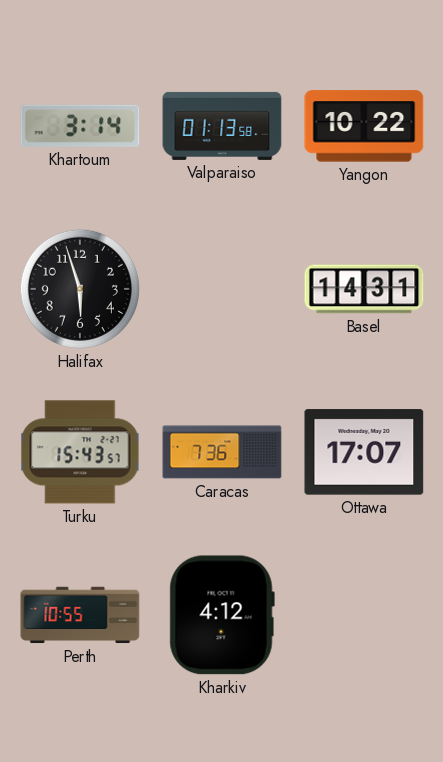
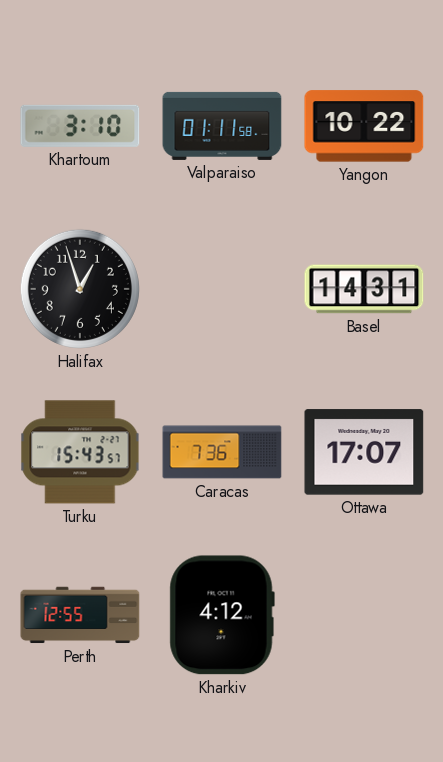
Khartoum: 3:14 -> 3:10
Valparaiso: 01:13 -> 01:11
Halifax: 5:57 -> 12:57
Perth: 10:55 -> 12:55
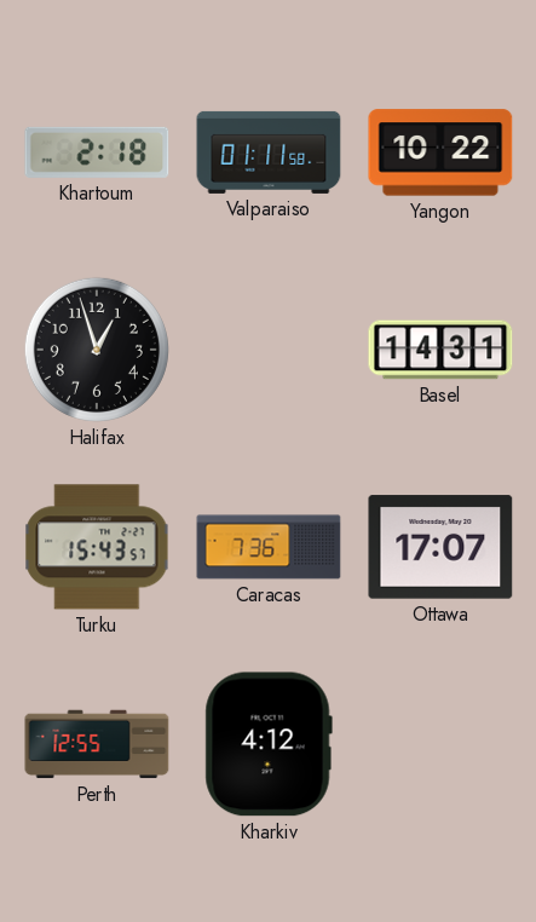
Khartoum: 3:10 -> 2:18
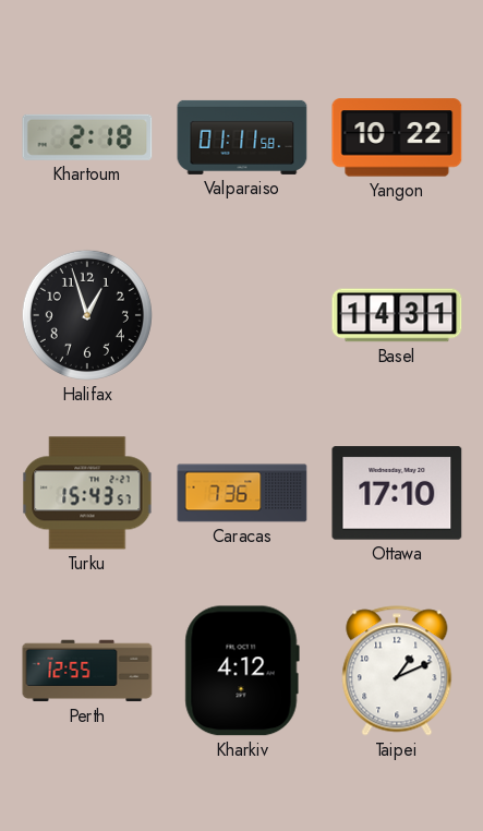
Ottawa: 17:07 -> 17:10
Taipei: none -> 1:11
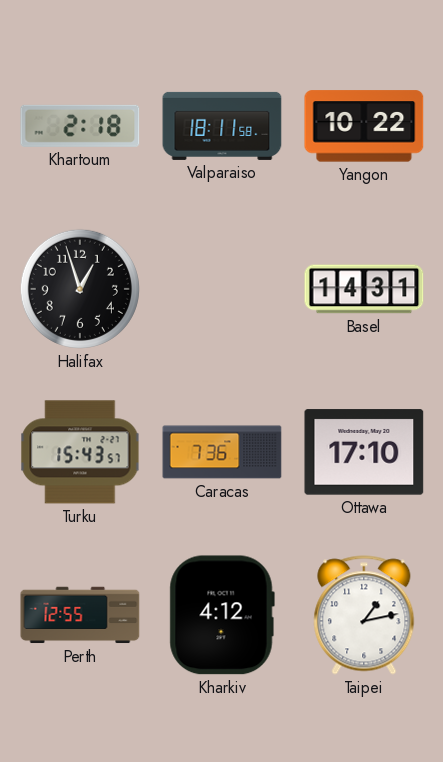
Valparaiso: 01:11 -> 18:11
Taipei: 1:11 -> 1:13
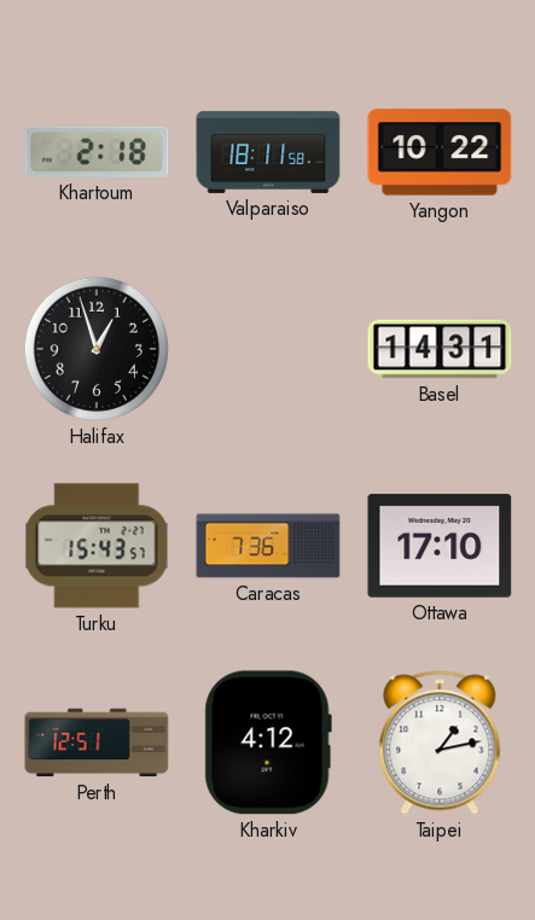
Perth: 12:55 -> 12:51
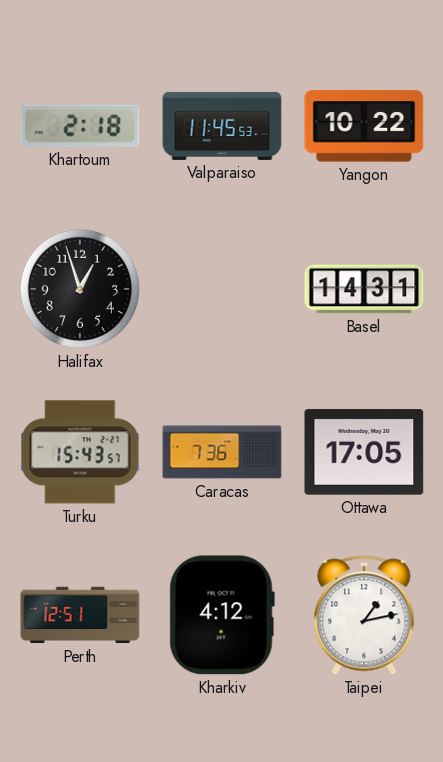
Valparaiso: 18:11 -> 11:45
Ottawa: 17:10 -> 17:05
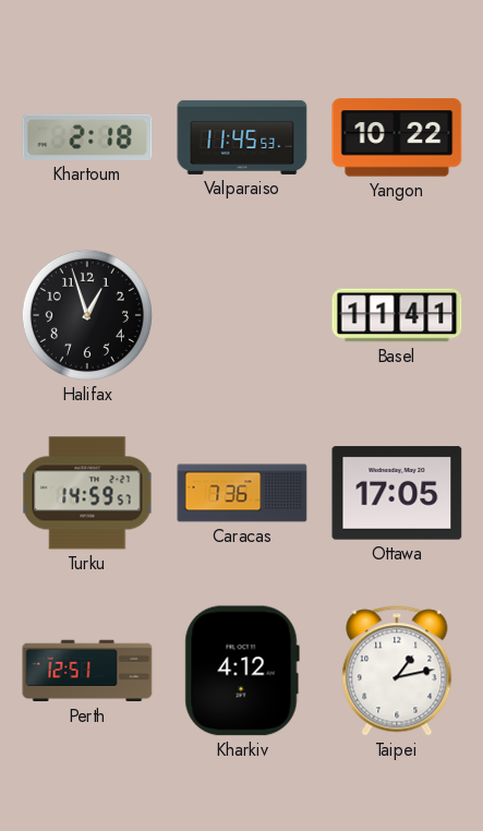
Basel: 14:31 -> 11:41
Turku: 15:43 -> 14:59
